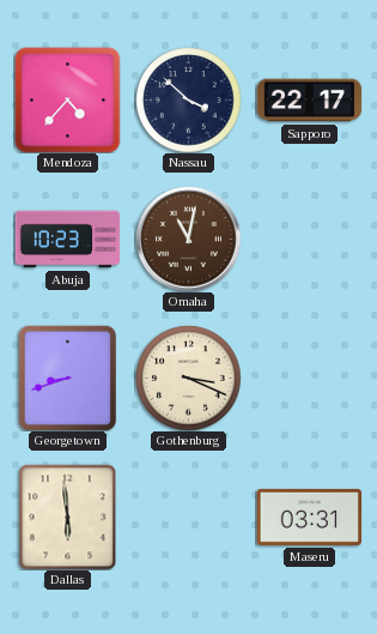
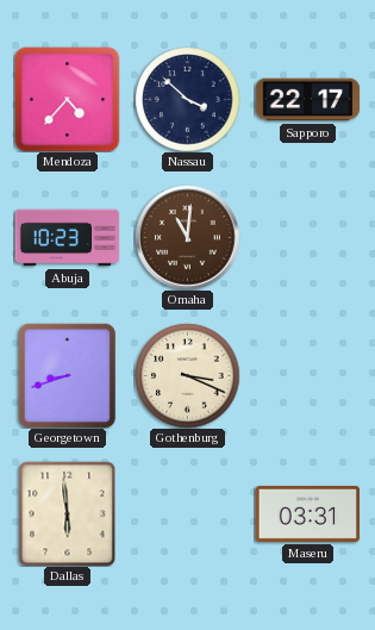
Omaha: 11:02 -> 11:01
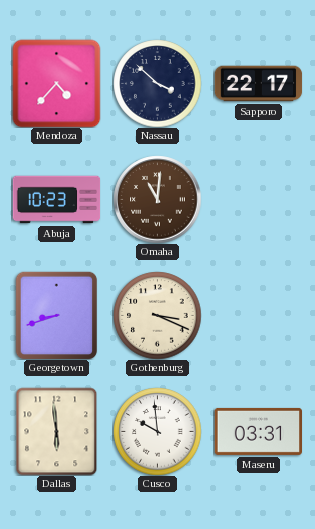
Cusco: none -> 9:59
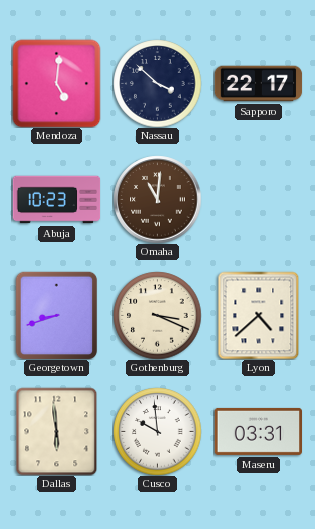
Mendoza: 4:37 -> 5:01
Lyon: none -> 4:38
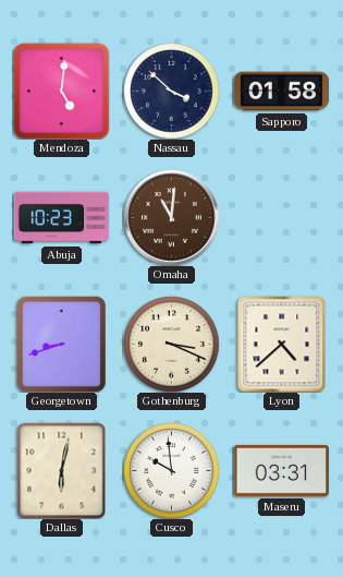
Sapporo: 22:17 -> 01:58
Dallas: 5:59 -> 6:02
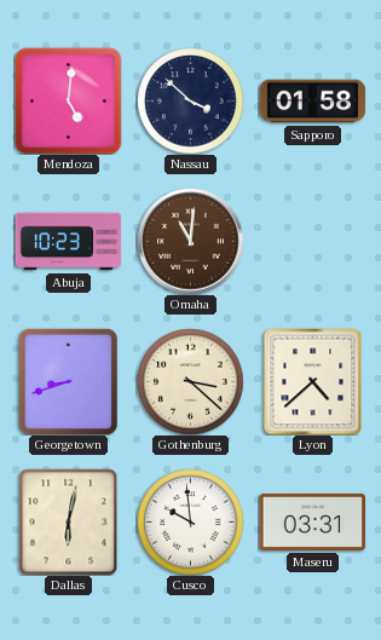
Gothenburg: 3:19 -> 3:22
